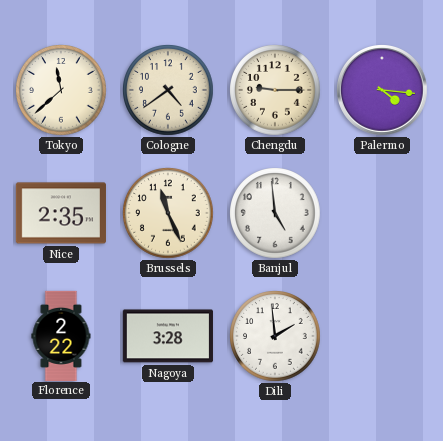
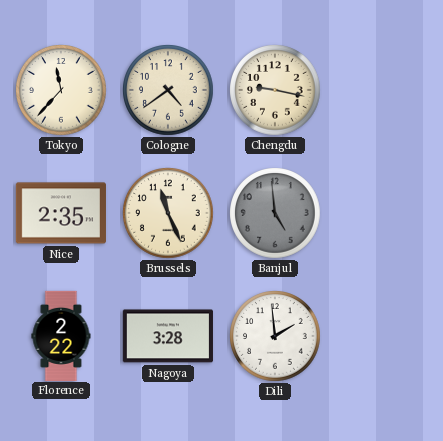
Tokyo: 11:38 -> 11:37
Chengdu: 9:15 -> 9:17
Palermo: 4:16 -> none
Banjul dial: white -> grey
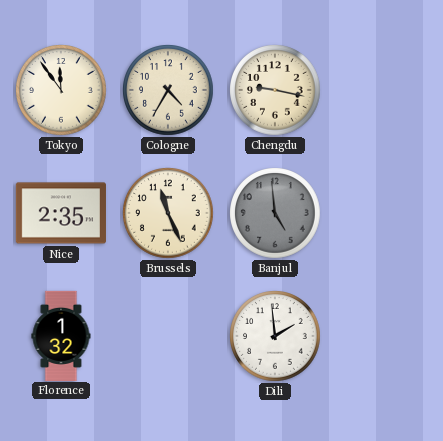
Tokyo: 11:37 -> 11:54
Cologne: 4:39 -> 4:35
Florence: 2:22 -> 1:32
Nagoya: 3:28 -> none
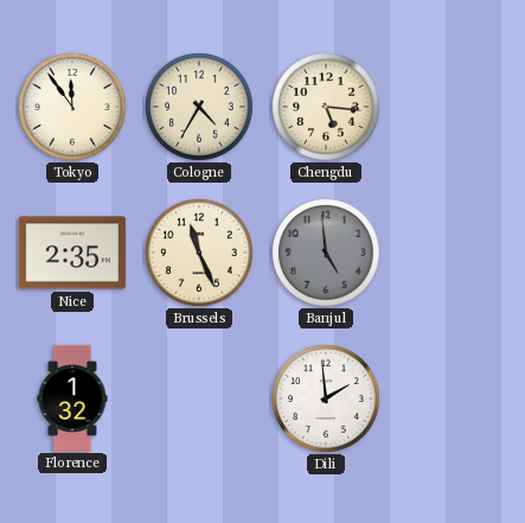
Chengdu: 9:17 -> 5:16
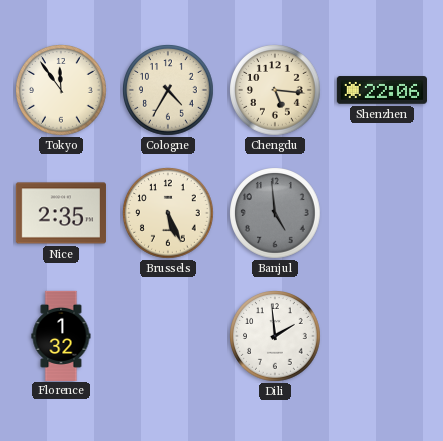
Shenzhen: none -> 22:06
Brussels: 11:26 -> 5:26
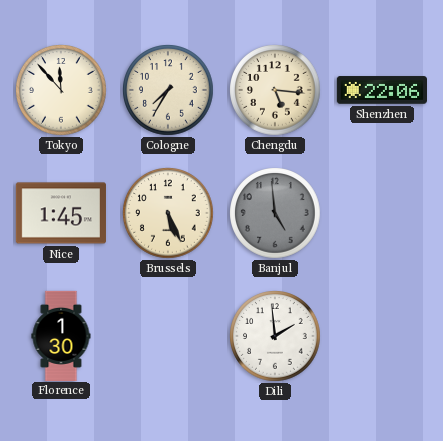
Tokyo: 11:54 -> 11:53
Cologne: 4:35 -> 7:35
Nice: 2:35 -> 1:45
Florence: 1:32 -> 1:30
